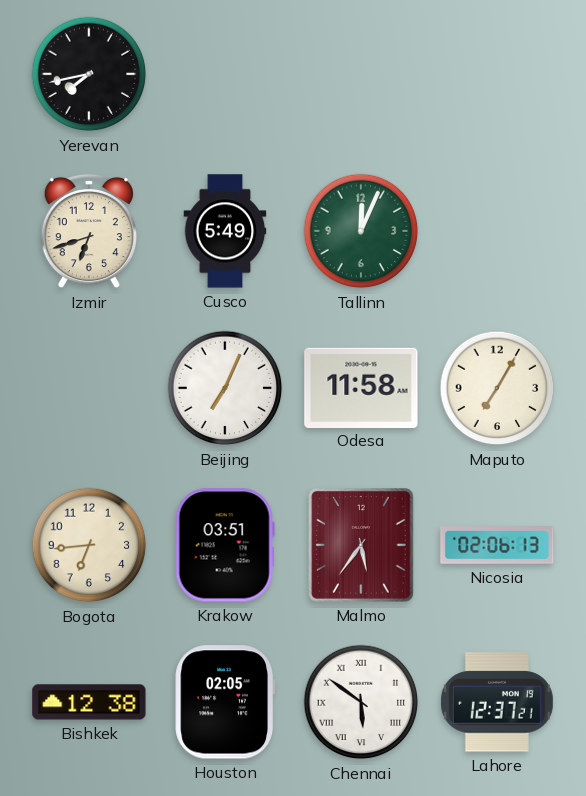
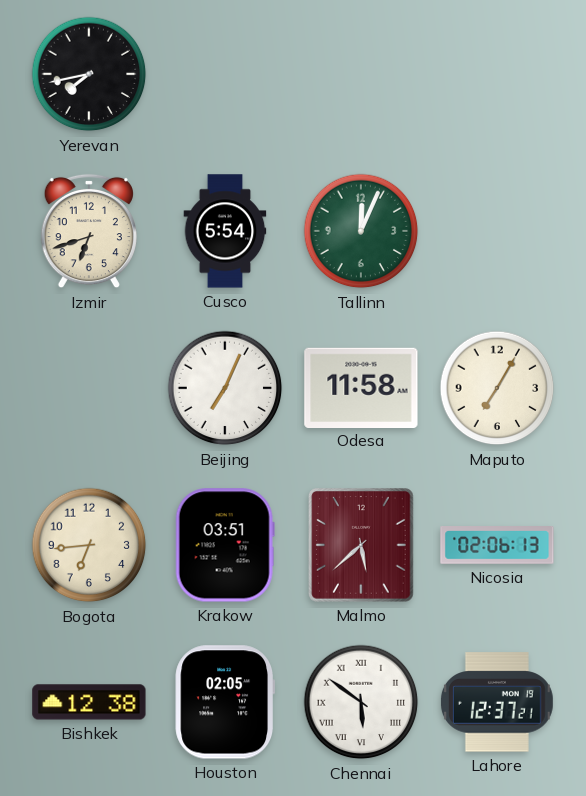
Cusco: 5:49 -> 5:54
Malmo: 5:36 -> 5:38
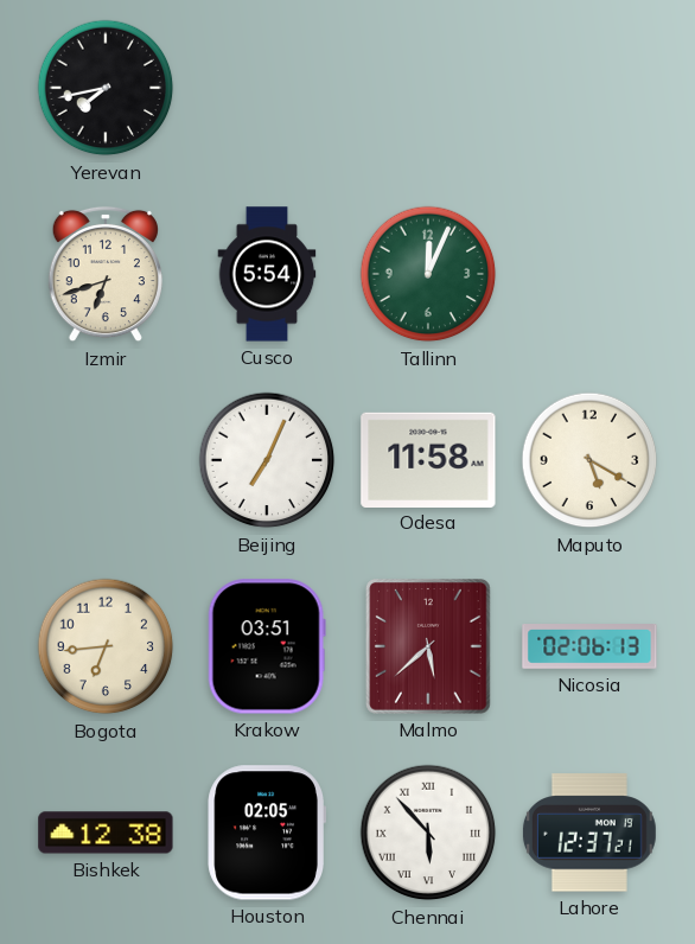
Maputo: 7:05 -> 5:20
Chennai: 5:51 -> 5:53
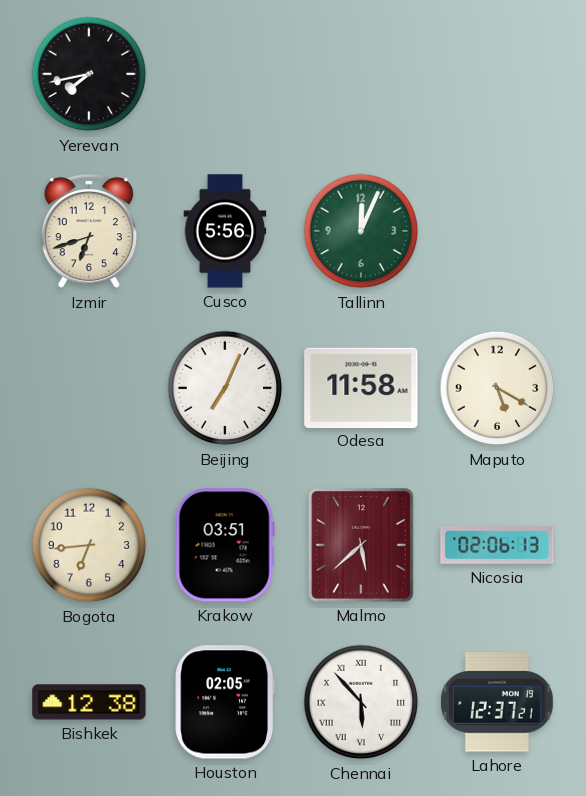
Cusco: 5:54 -> 5:56
